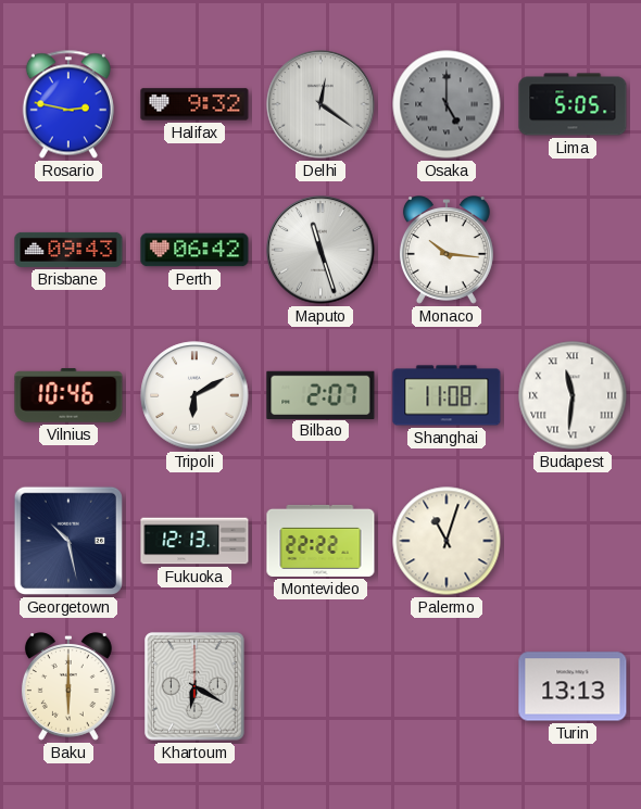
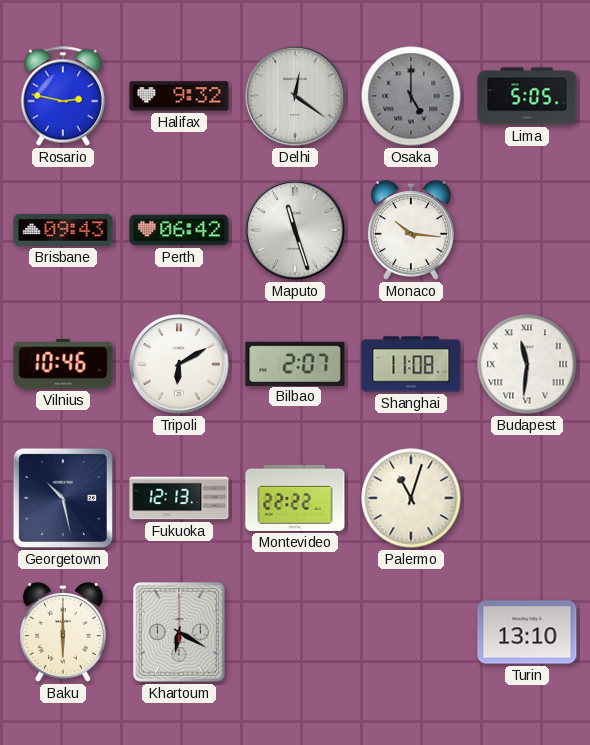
Turin: 13:13 -> 13:10
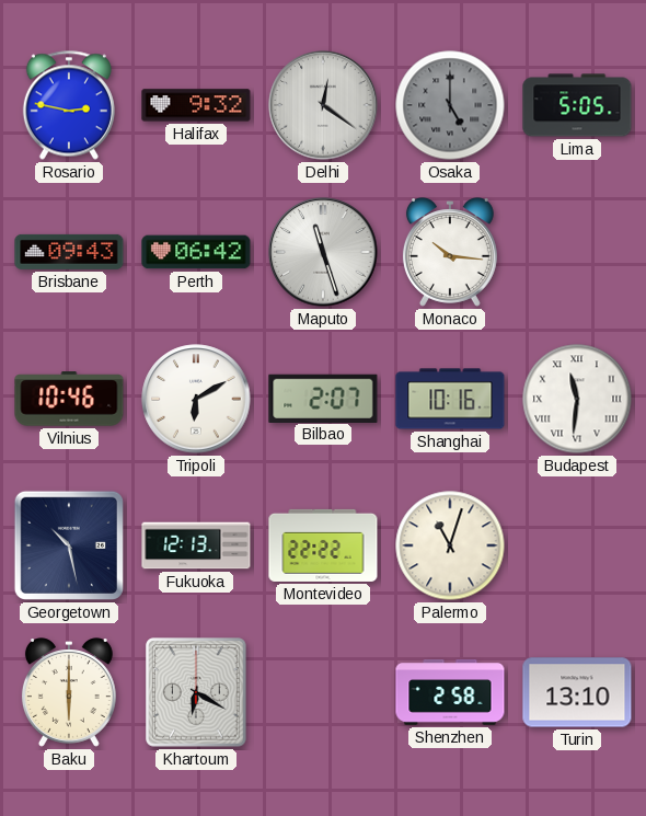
Shanghai: 11:08 -> 10:16
Shenzhen: none -> 2:58
